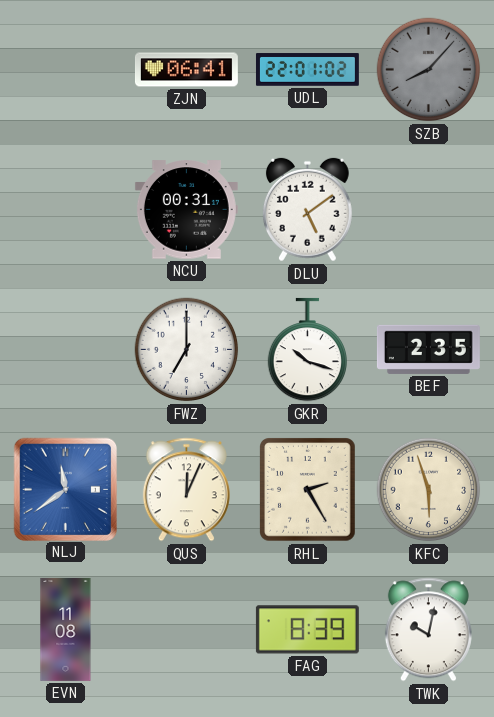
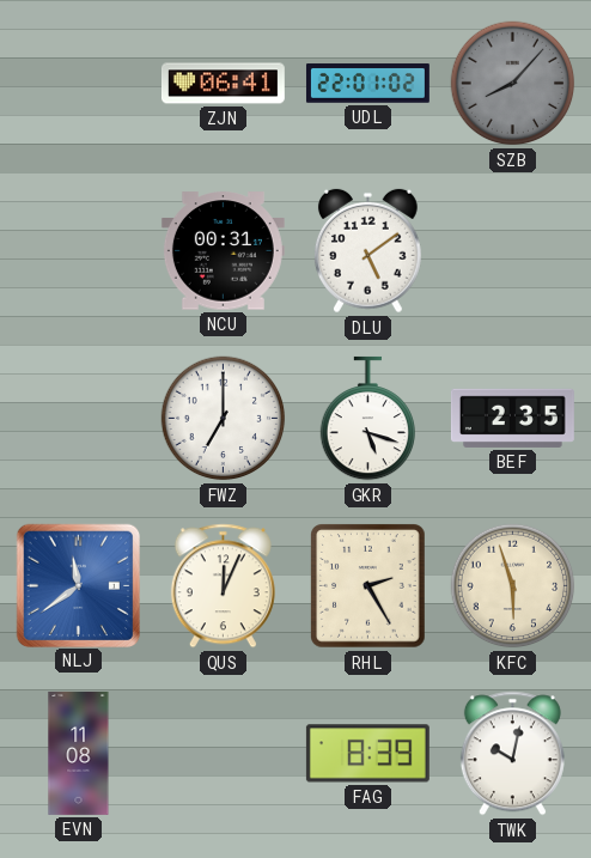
GKR: 10:18 -> 5:18
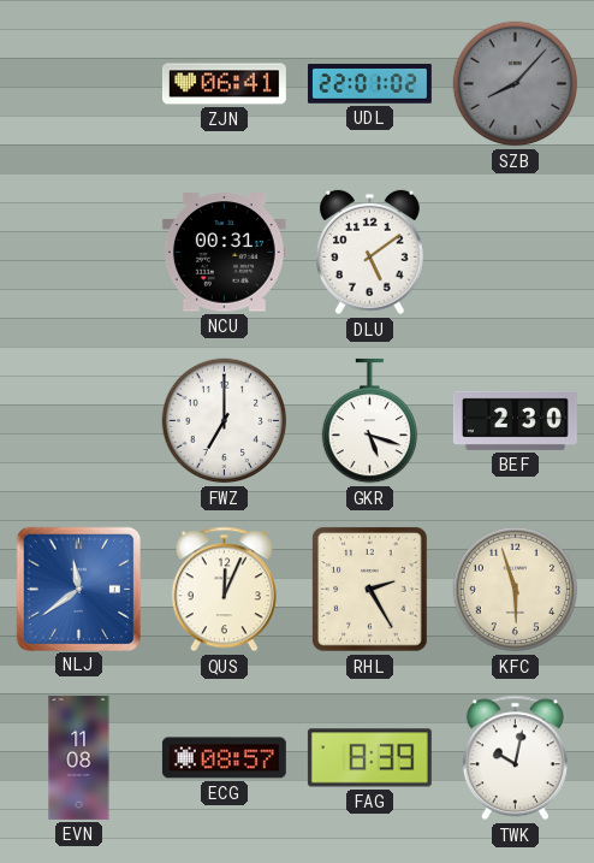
BEF: 2:35 -> 2:30
ECG: none -> 08:57
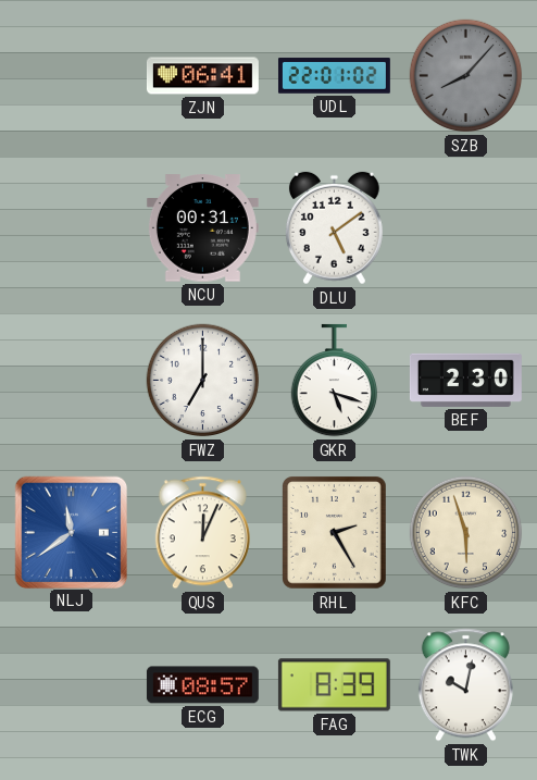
EVN: 11:08 -> none
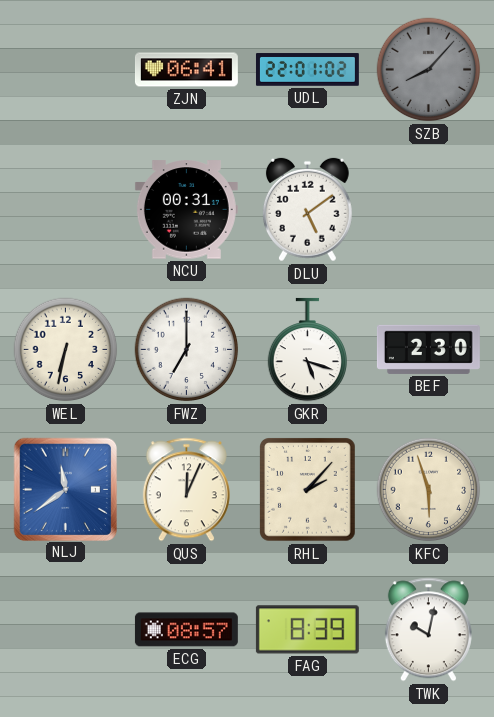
WEL: none -> 6:32
RHL: 2:25 -> 2:07
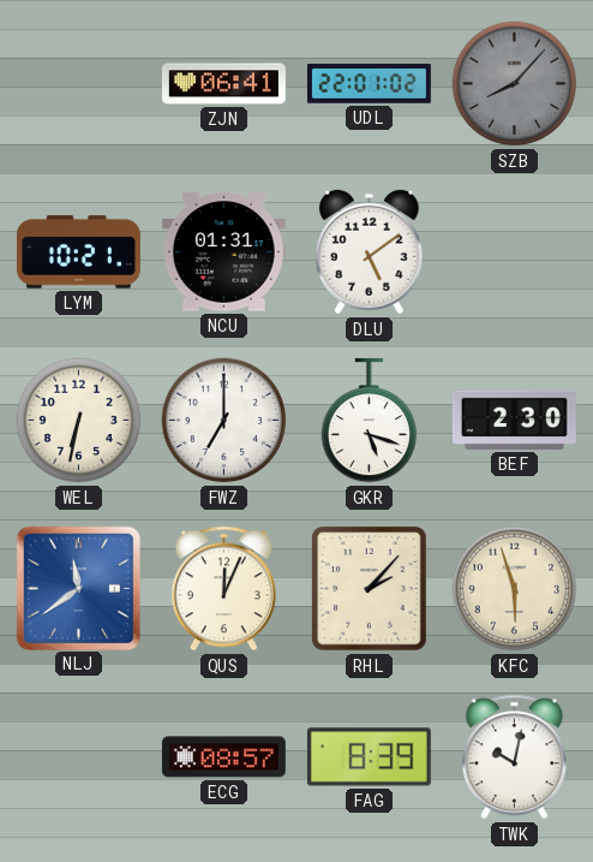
LYM: none -> 10:21
NCU: 00:31 -> 01:31
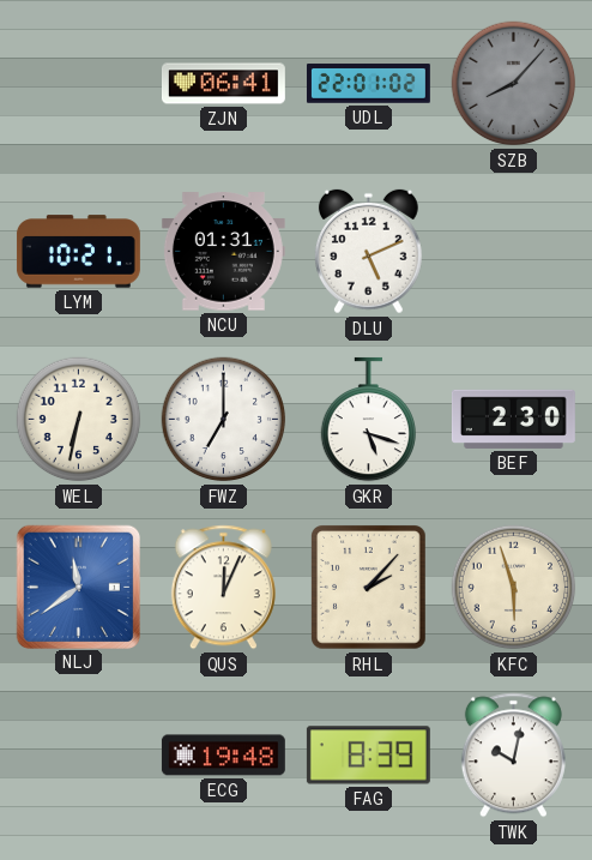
DLU: 5:09 -> 5:11
ECG: 08:57 -> 19:48
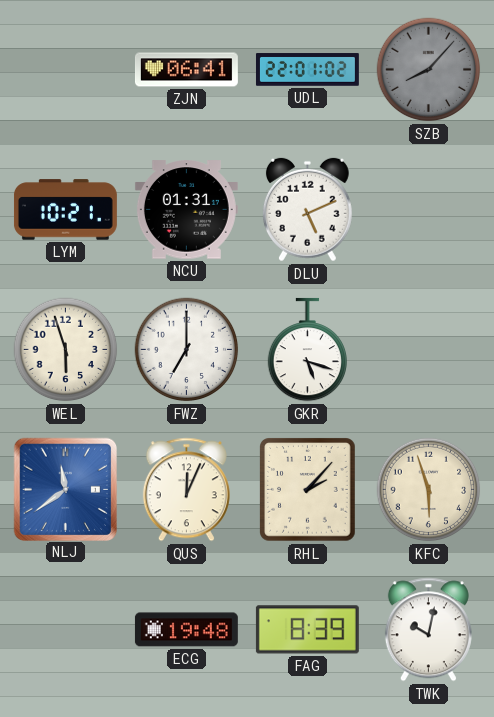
WEL: 6:32 -> 5:57
BEF: 2:30 -> none
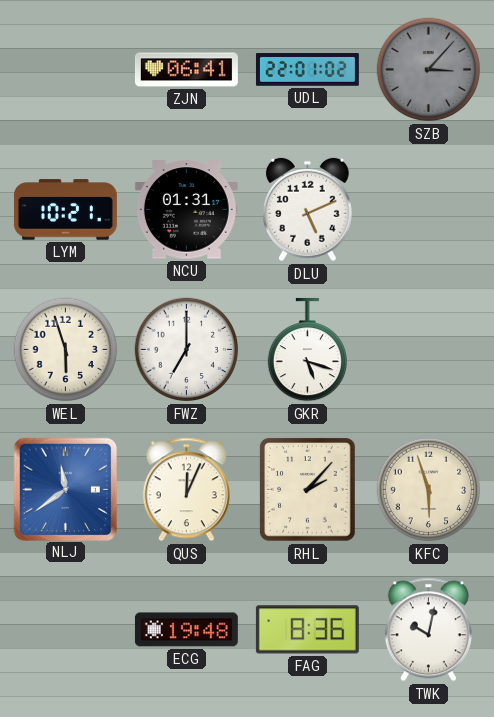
SZB: 8:07 -> 3:07
FAG: 8:39 -> 8:36
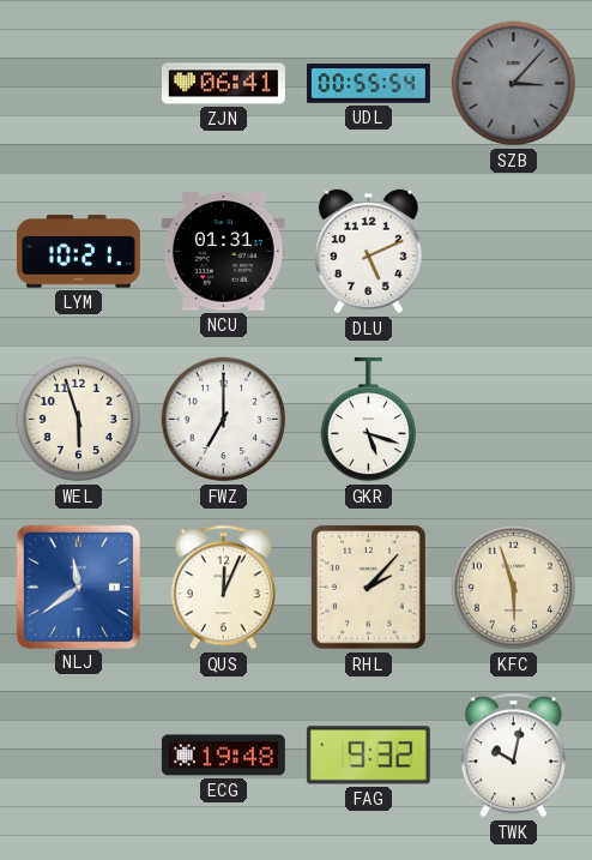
UDL: 22:01 -> 00:55
FAG: 8:36 -> 9:32
